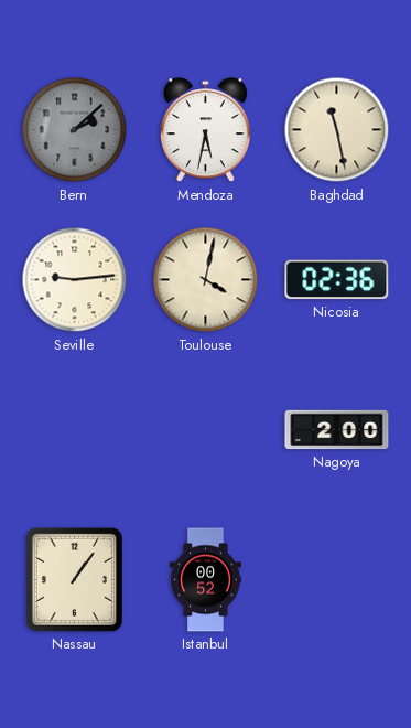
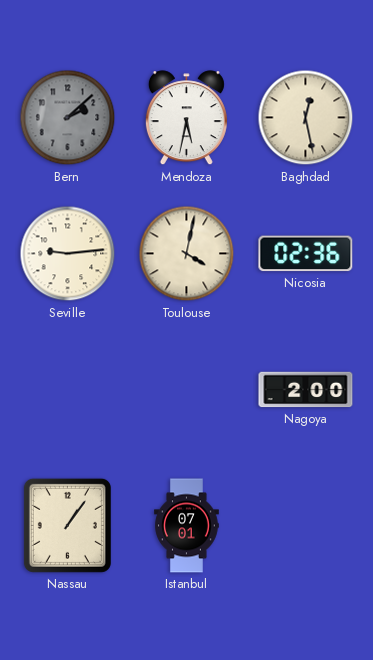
Baghdad: 11:28 -> 12:28
Istanbul: 00:52 -> 07:01
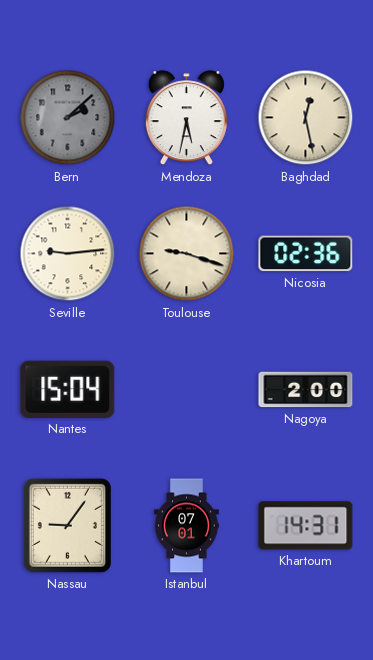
Toulouse: 4:02 -> 9:18
Nantes: none -> 15:04
Nassau: 1:06 -> 9:06
Khartoum: none -> 14:31
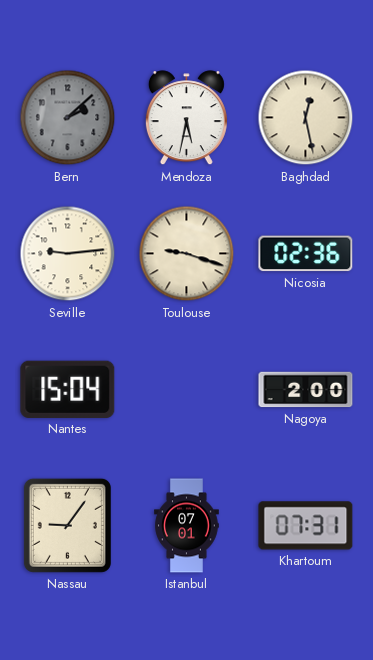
Khartoum: 14:31 -> 07:31
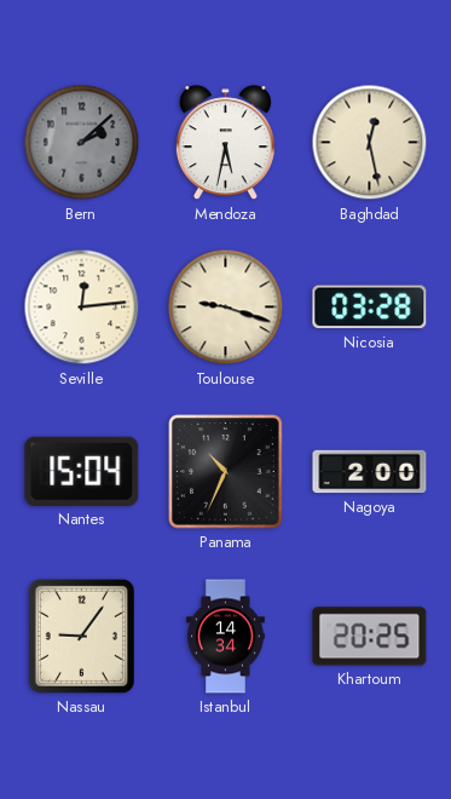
Seville: 9:14 -> 12:14
Nicosia: 02:36 -> 03:28
Panama: none -> 10:34
Istanbul: 07:01 -> 14:34
Khartoum: 07:31 -> 20:25
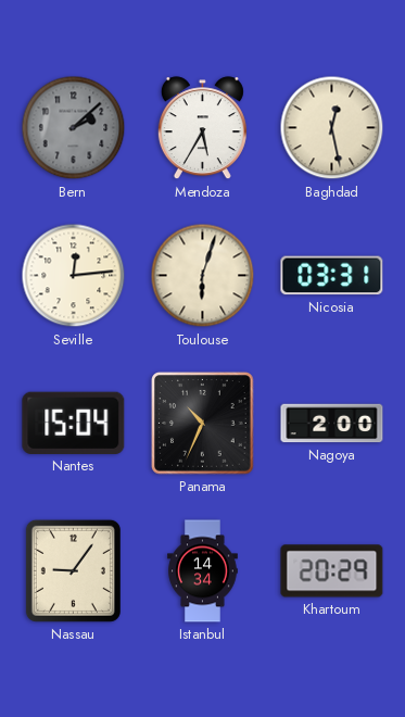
Mendoza: 5:32 -> 5:35
Toulouse: 9:18 -> 6:03
Nicosia: 03:28 -> 03:31
Khartoum: 20:25 -> 20:29
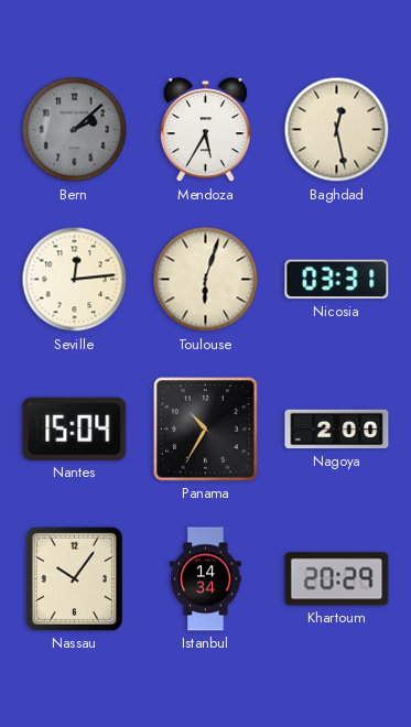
Panama: 10:34 -> 10:35
Nassau: 9:06 -> 10:06
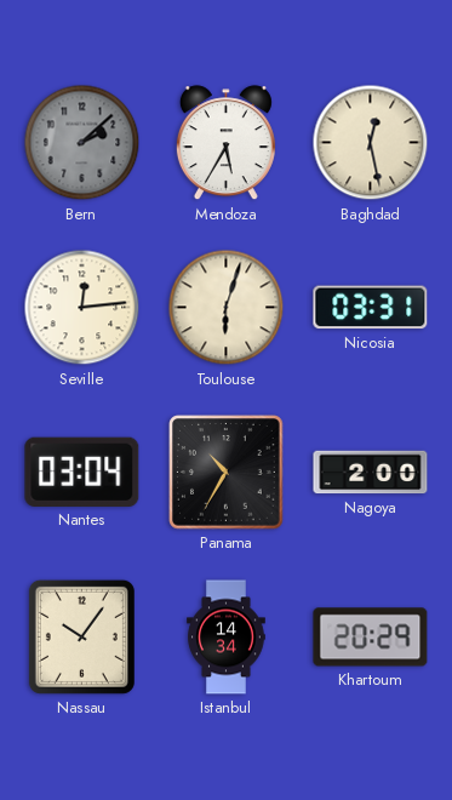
Nantes: 15:04 -> 03:04
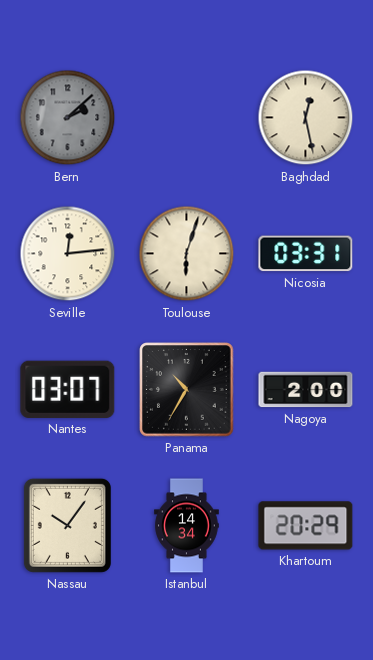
Mendoza: 5:35 -> none
Nantes: 03:04 -> 03:07
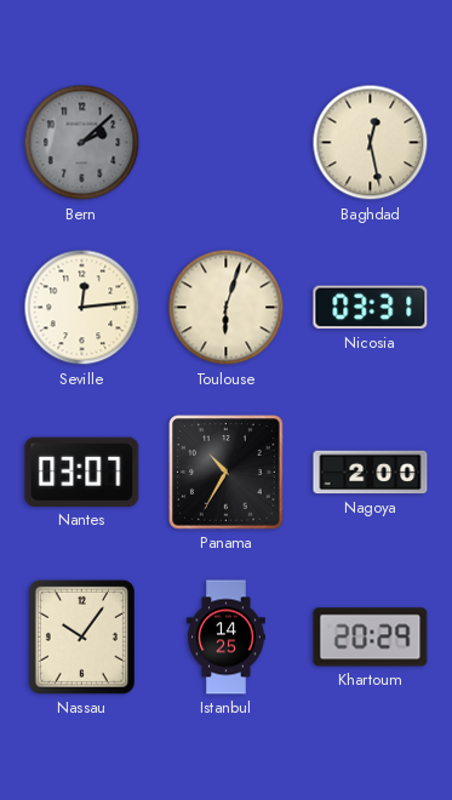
Istanbul: 14:34 -> 14:25
